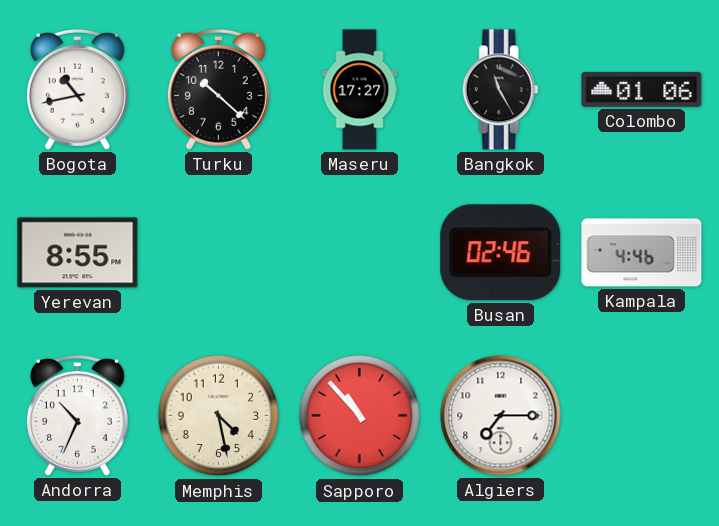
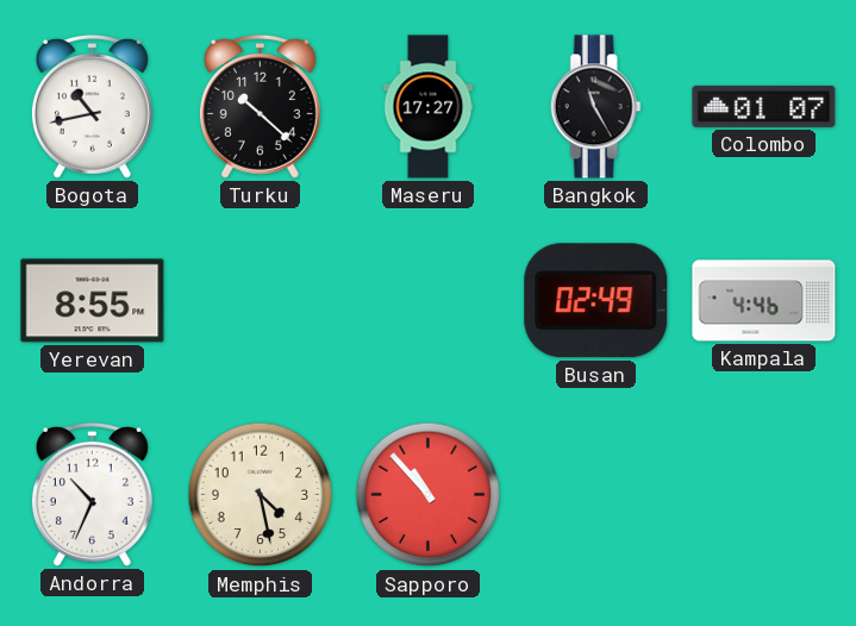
Colombo: 01:06 -> 01:07
Busan: 02:46 -> 02:49
Algiers: 7:15 -> none
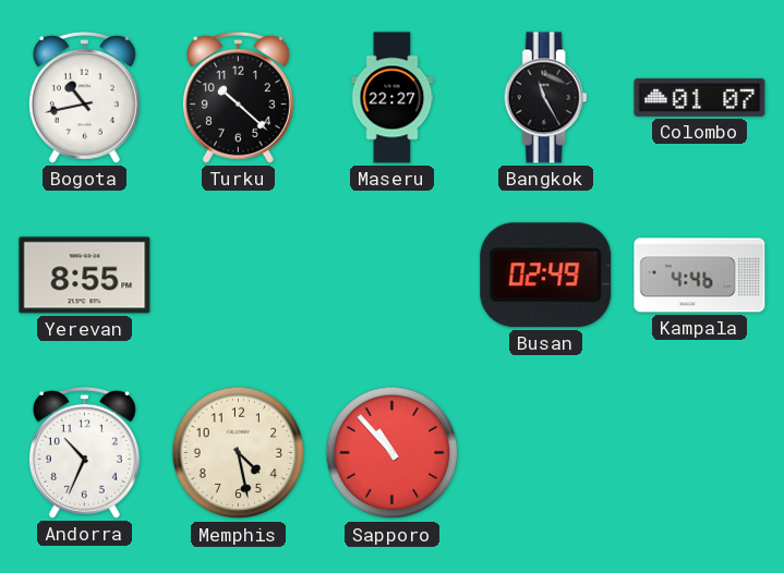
Maseru: 17:27 -> 22:27
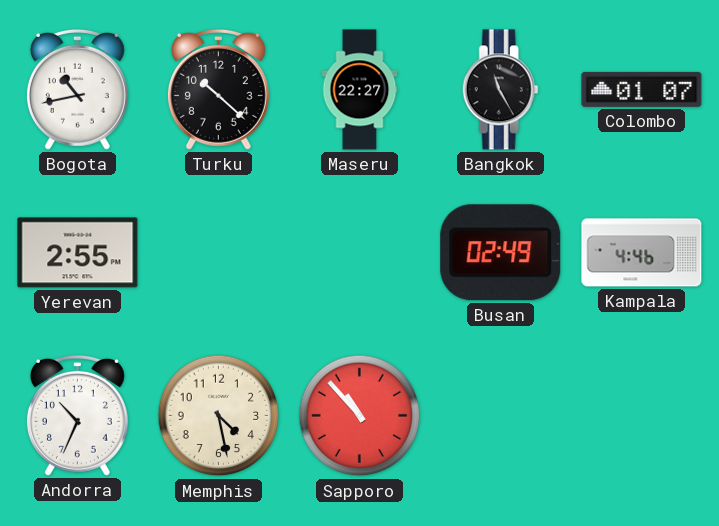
Yerevan: 8:55 -> 2:55
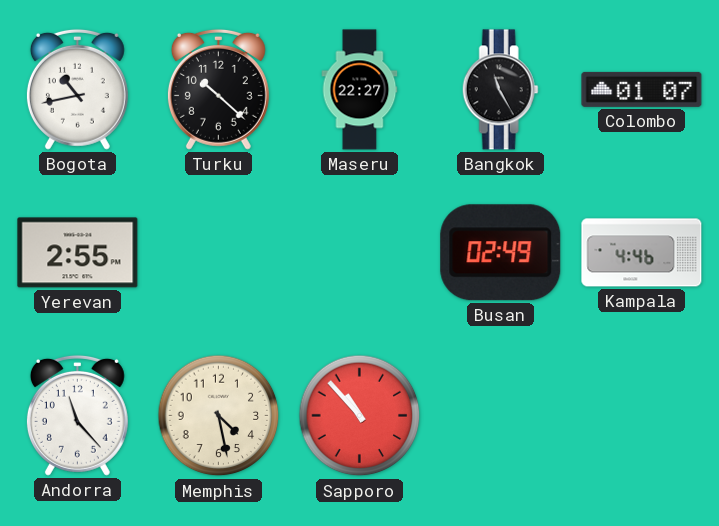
Andorra: 10:34 -> 11:23
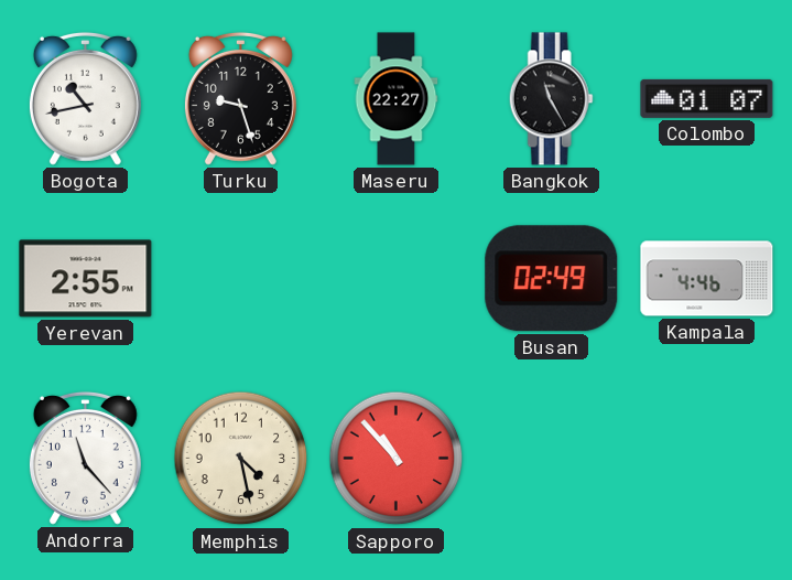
Turku: 10:22 -> 9:27
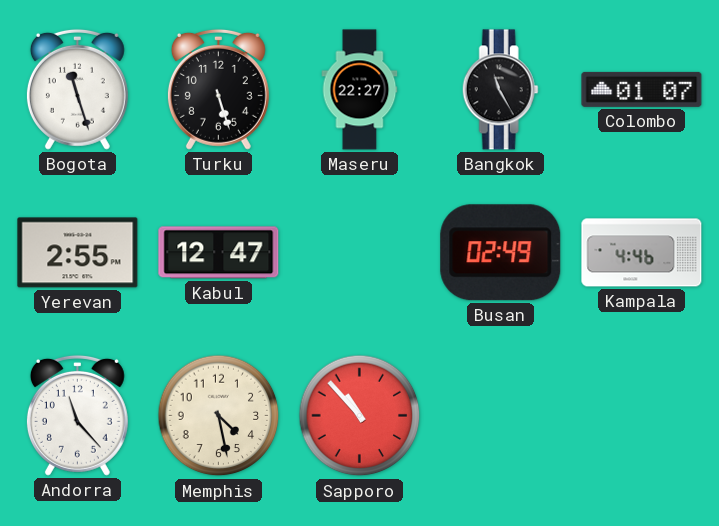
Bogota: 10:43 -> 11:27
Turku: 9:27 -> 5:27
Kabul: none -> 12:47
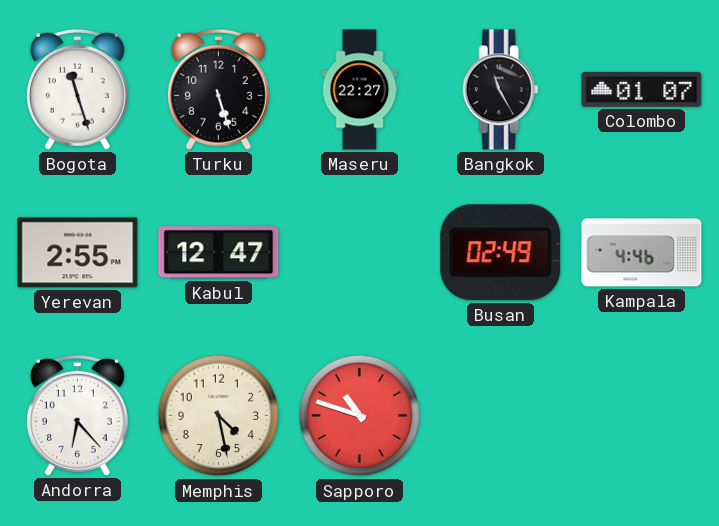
Andorra: 11:23 -> 6:23
Sapporo: 10:53 -> 10:48
